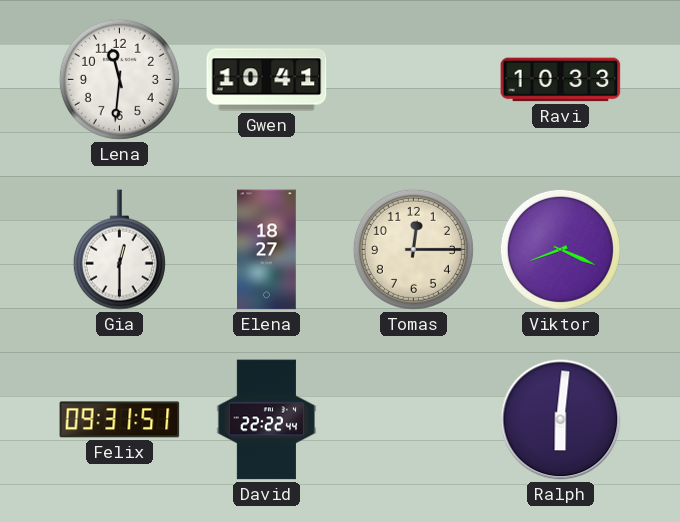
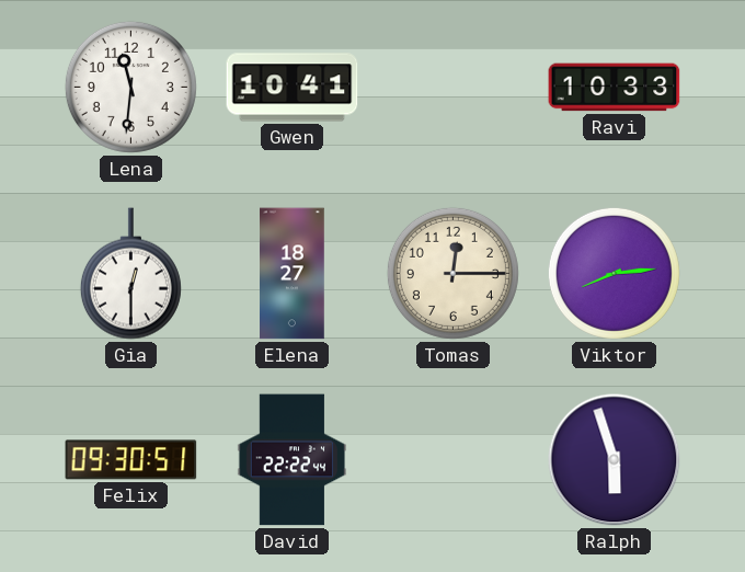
Viktor: 8:19 -> 8:14
Felix: 09:31 -> 09:30
Ralph: 6:01 -> 5:57
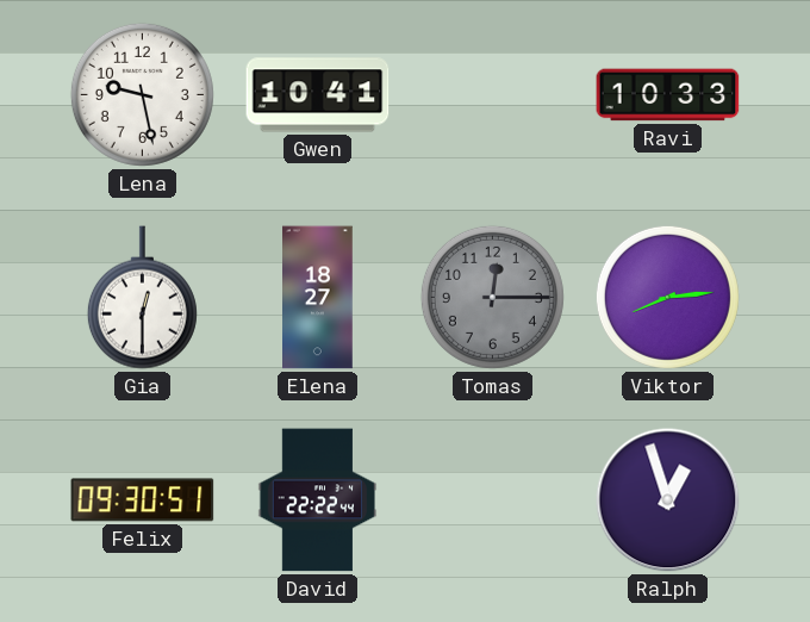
Lena: 11:31 -> 9:28
Tomas dial: cream -> grey
Ralph: 5:57 -> 12:57
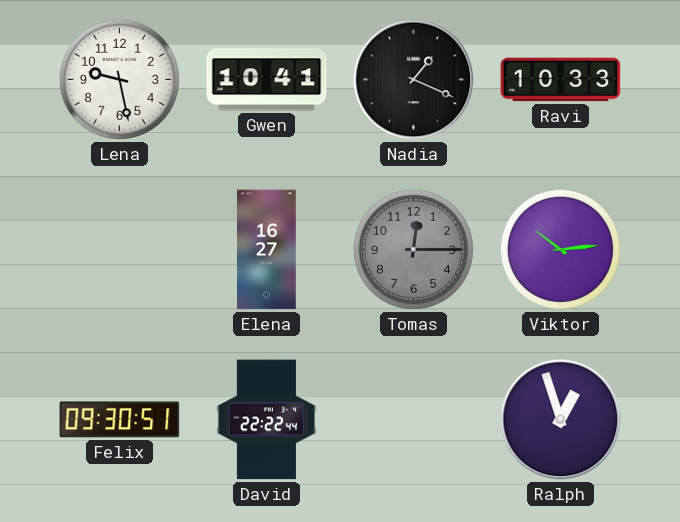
Nadia: none -> 1:19
Gia: 12:30 -> none
Elena: 18:27 -> 16:27
Viktor: 8:14 -> 10:14
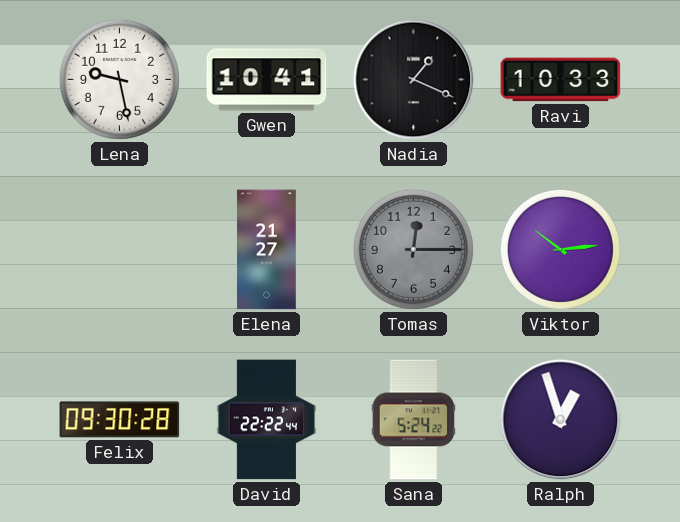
Elena: 16:27 -> 21:27
Felix: 09:30:51 -> 09:30:28
Sana: none -> 5:24
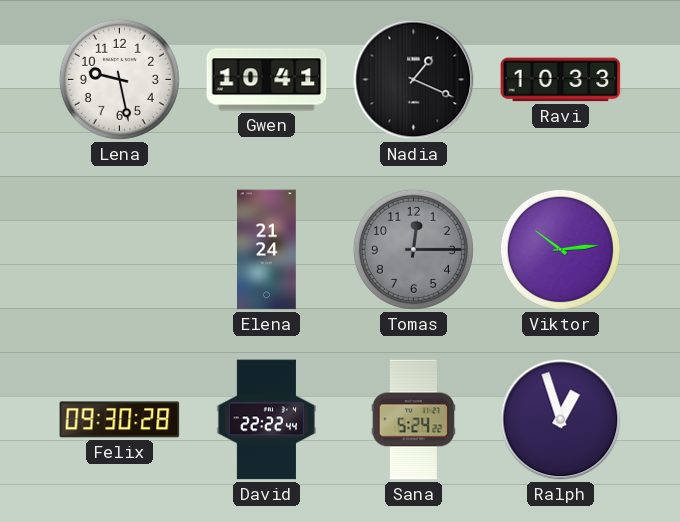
Elena: 21:27 -> 21:24
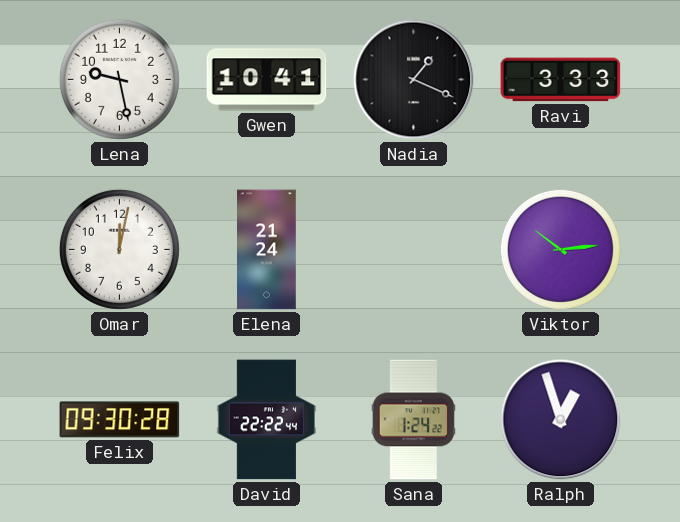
Ravi: 10:33 -> 3:33
Omar: none -> 12:02
Tomas: 12:15 -> none
Sana: 5:24 -> 1:24
